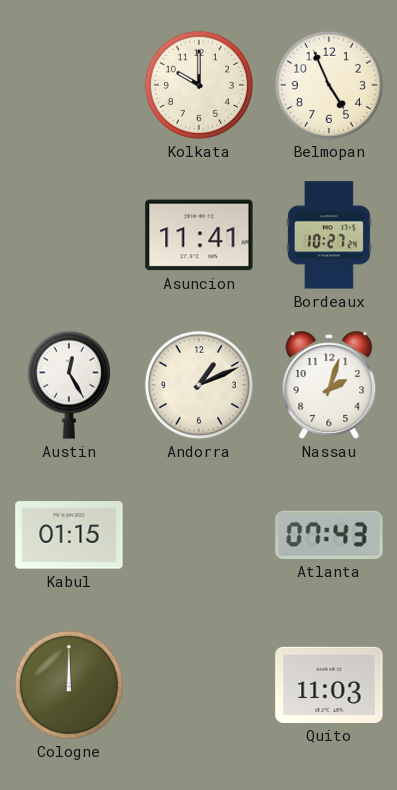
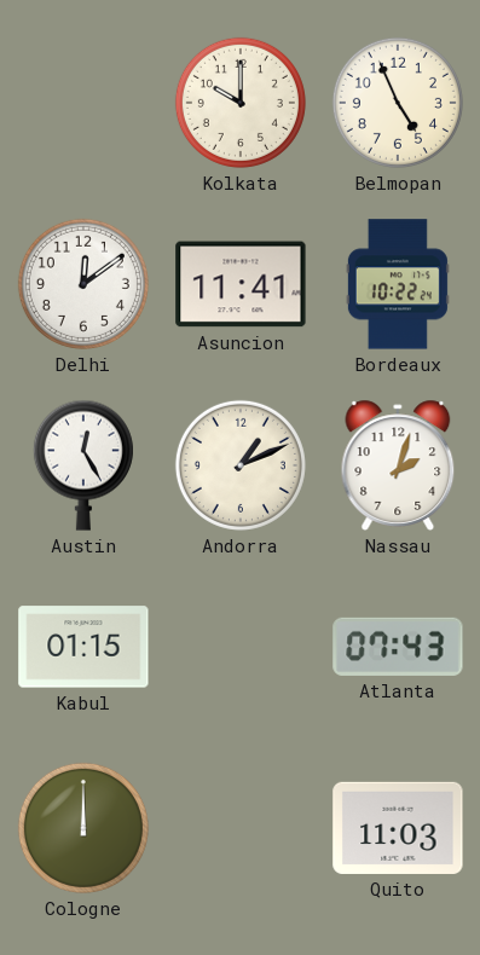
Delhi: none -> 12:09
Bordeaux: 10:27 -> 10:22
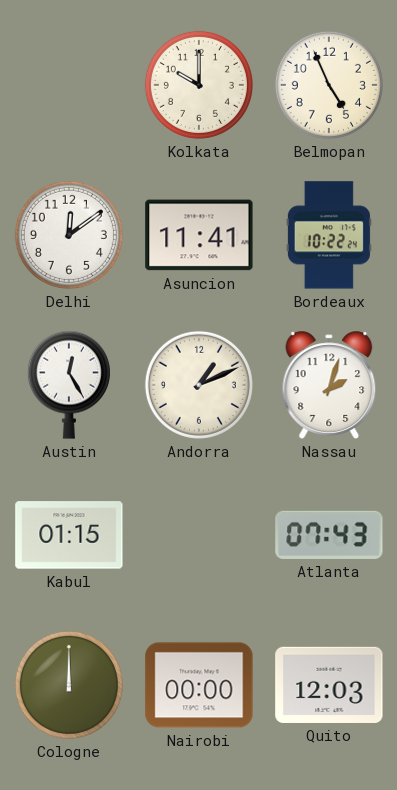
Nairobi: none -> 00:00
Quito: 11:03 -> 12:03
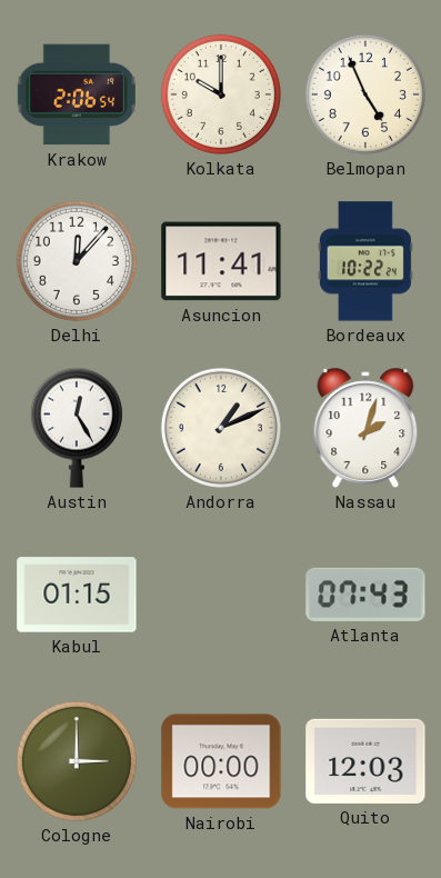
Krakow: none -> 2:06
Delhi: 12:09 -> 12:07
Cologne: 12:00 -> 3:00
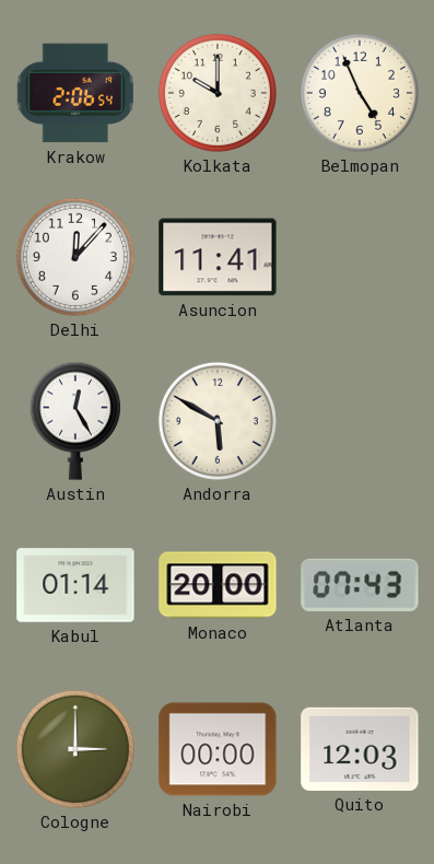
Bordeaux: 10:22 -> none
Andorra: 1:11 -> 5:50
Nassau: 2:03 -> none
Kabul: 01:15 -> 01:14
Monaco: none -> 20:00
